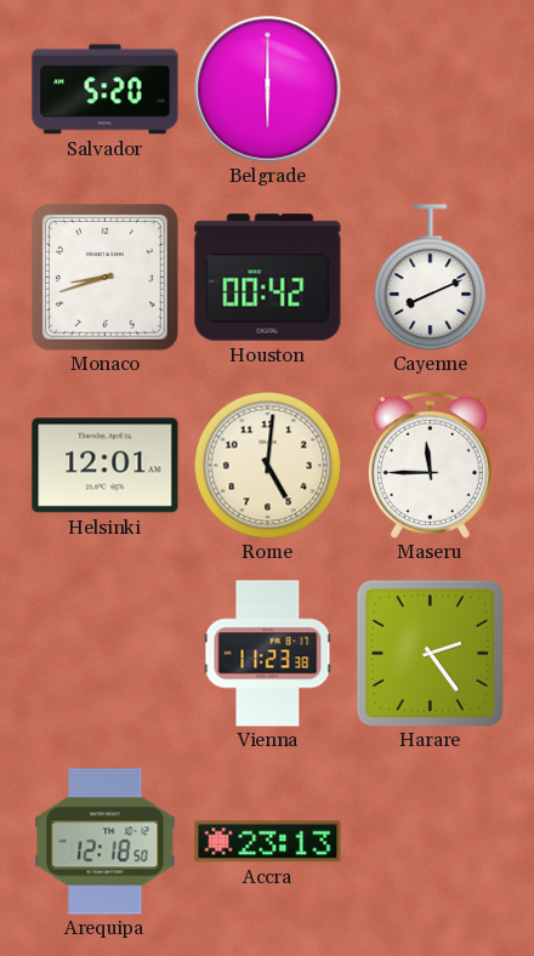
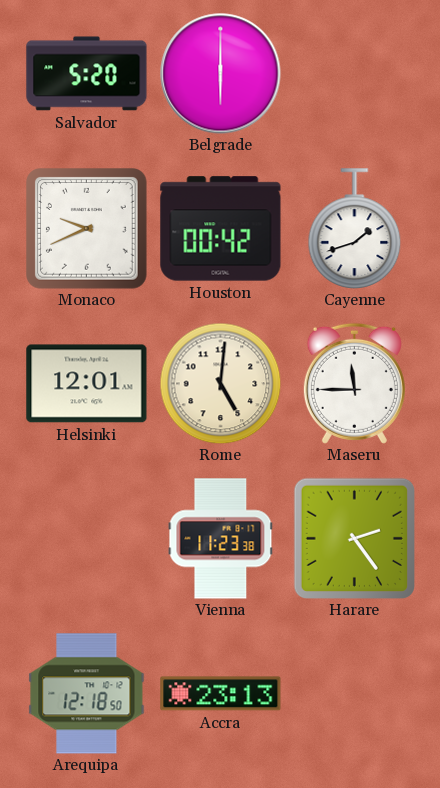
Monaco: 8:42 -> 9:41
Cayenne: 8:11 -> 1:42
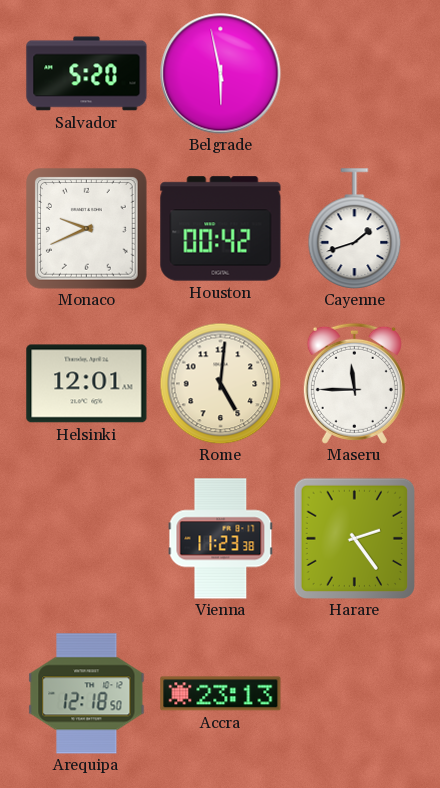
Belgrade: 6:00 -> 5:58
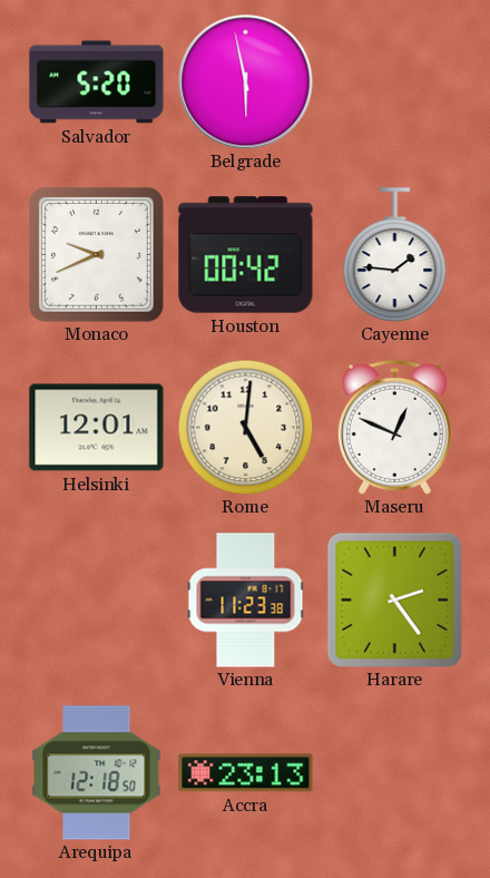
Cayenne: 1:42 -> 1:46
Maseru: 11:45 -> 12:49
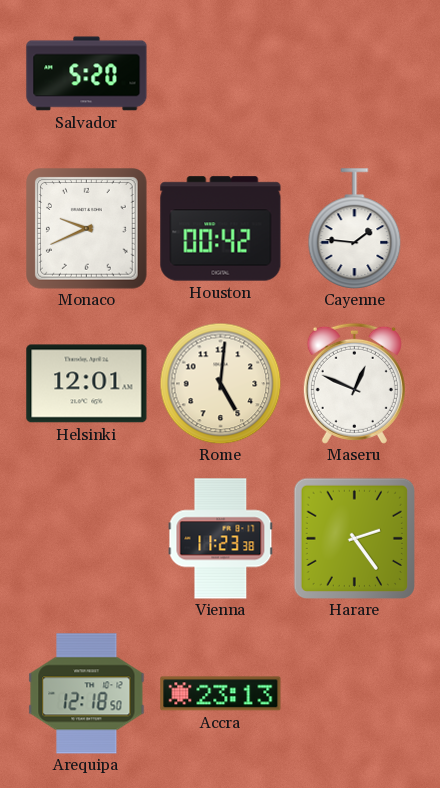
Belgrade: 5:58 -> none
